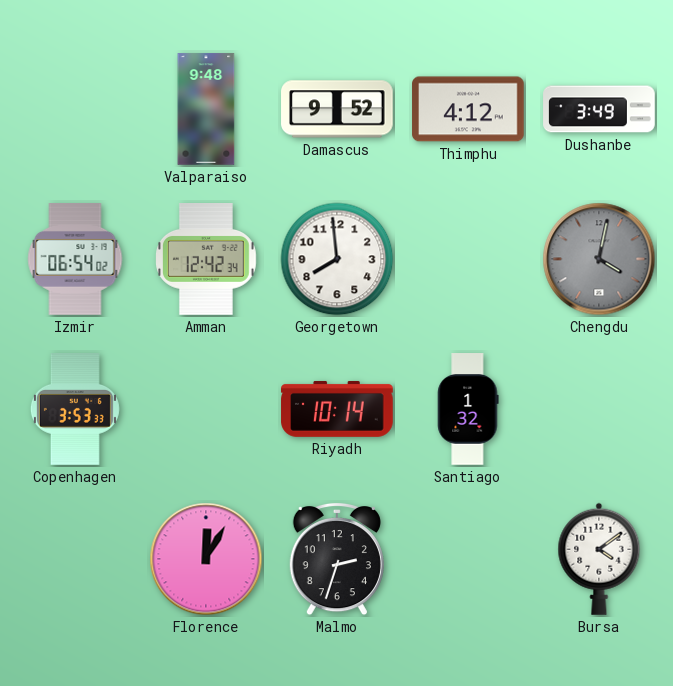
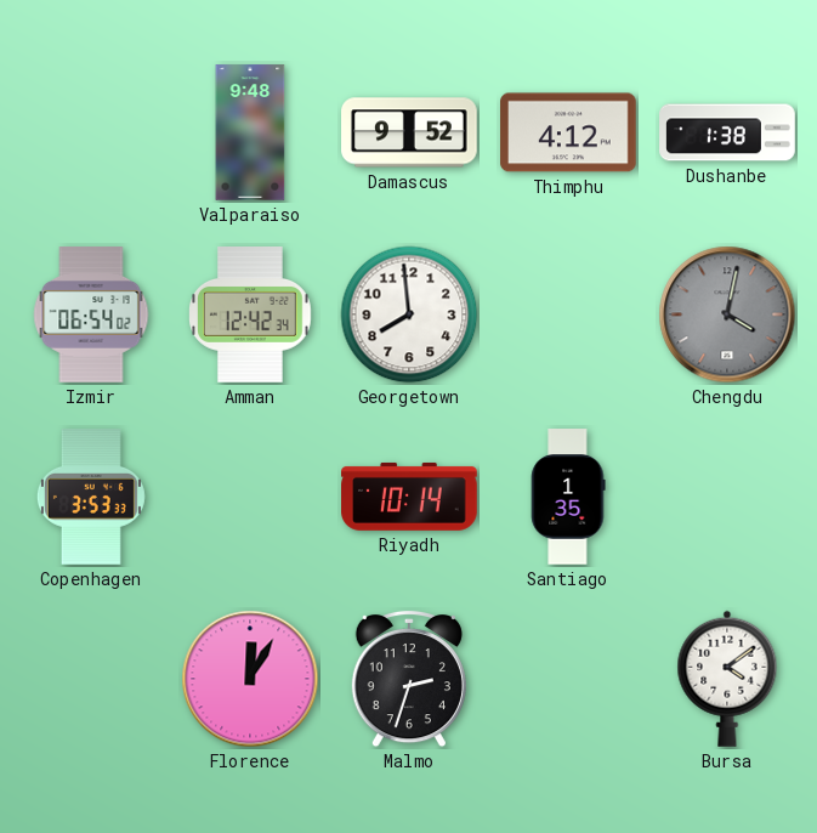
Dushanbe: 3:49 -> 1:38
Santiago: 1:32 -> 1:35
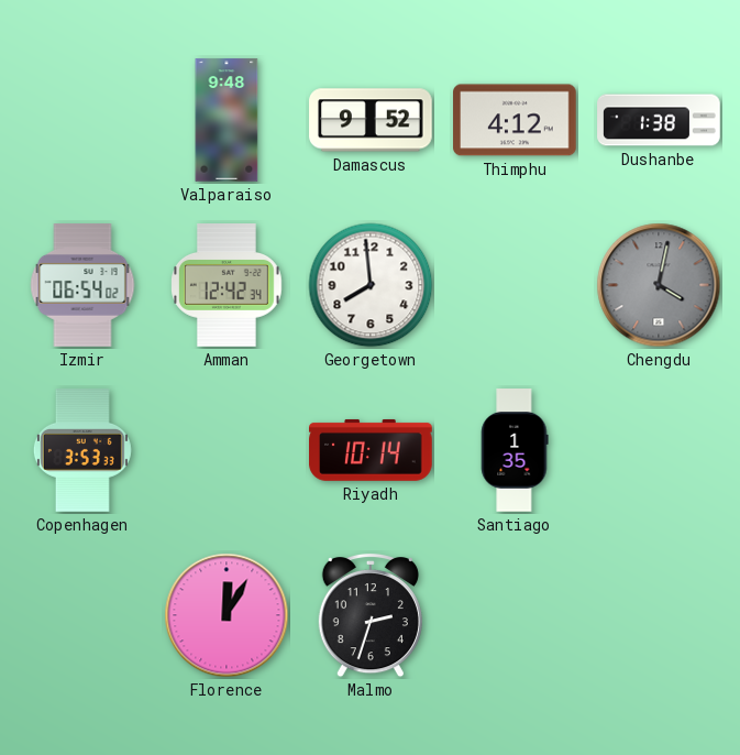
Bursa: 4:09 -> none
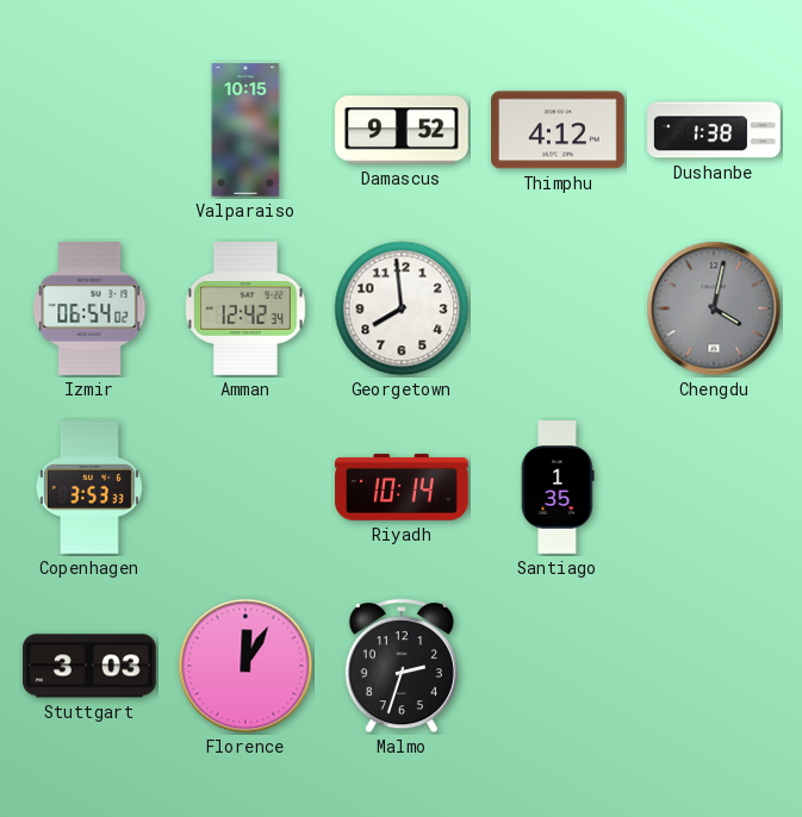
Valparaiso: 9:48 -> 10:15
Stuttgart: none -> 3:03
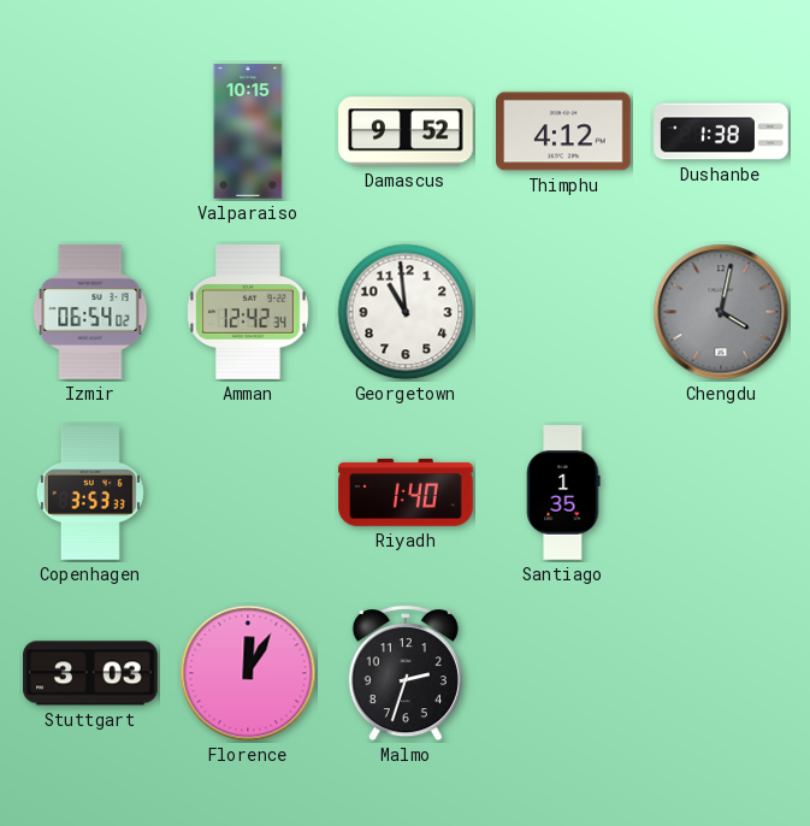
Georgetown: 7:59 -> 10:59
Riyadh: 10:14 -> 1:40
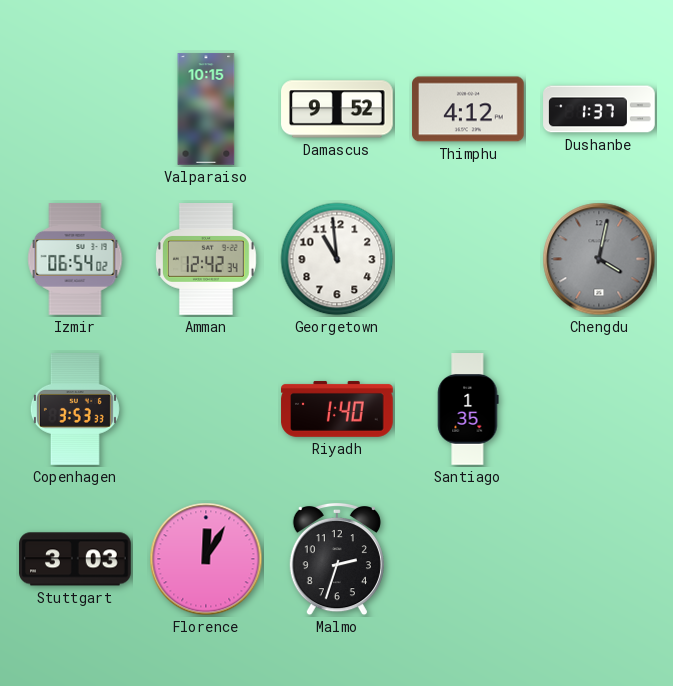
Dushanbe: 1:38 -> 1:37
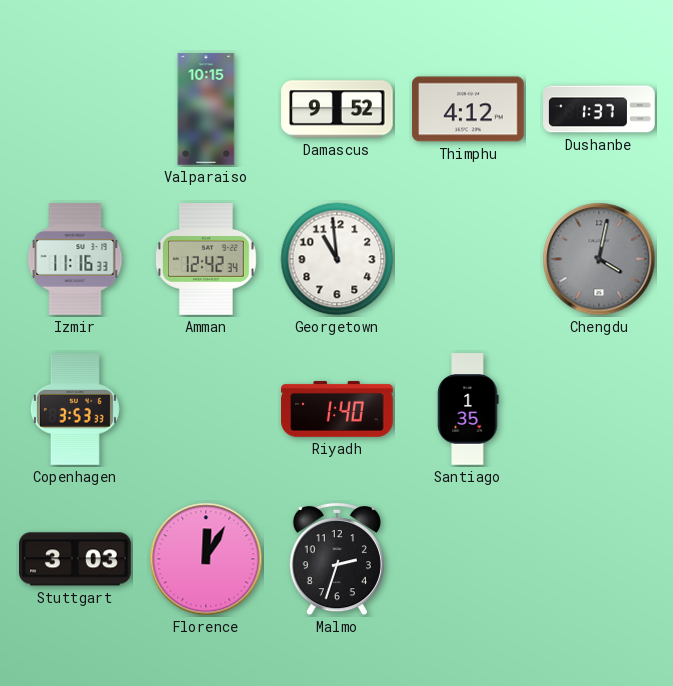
Izmir: 06:54 -> 11:16
